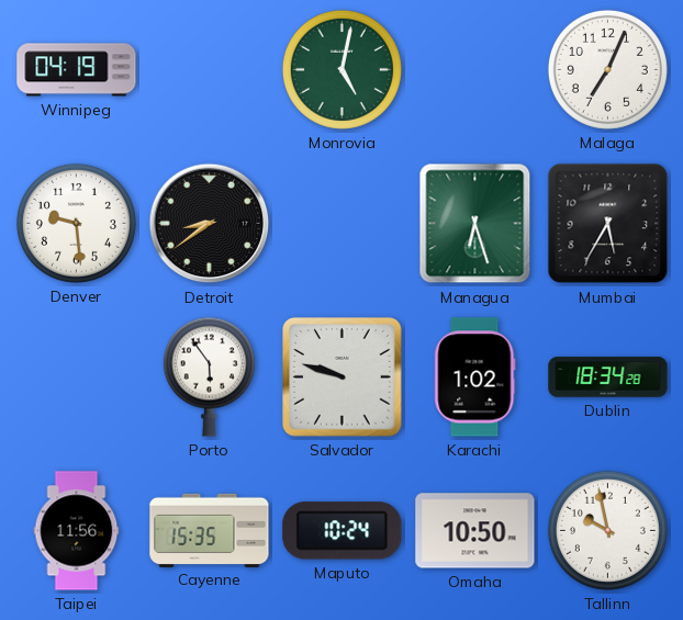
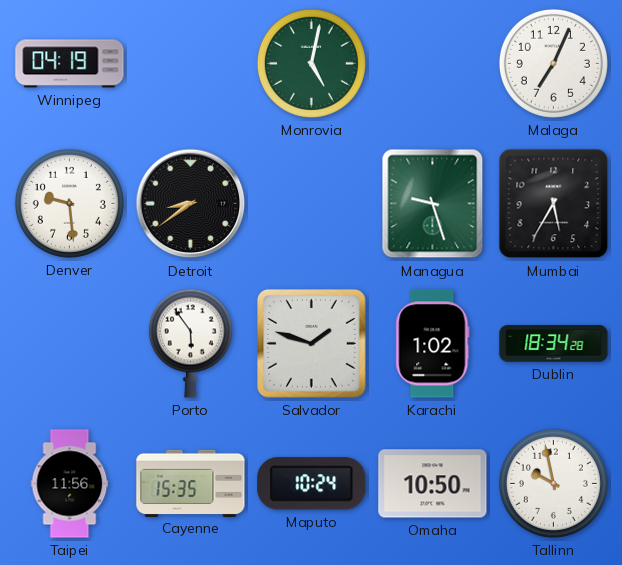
Managua: 6:27 -> 9:27
Salvador: 9:48 -> 1:48
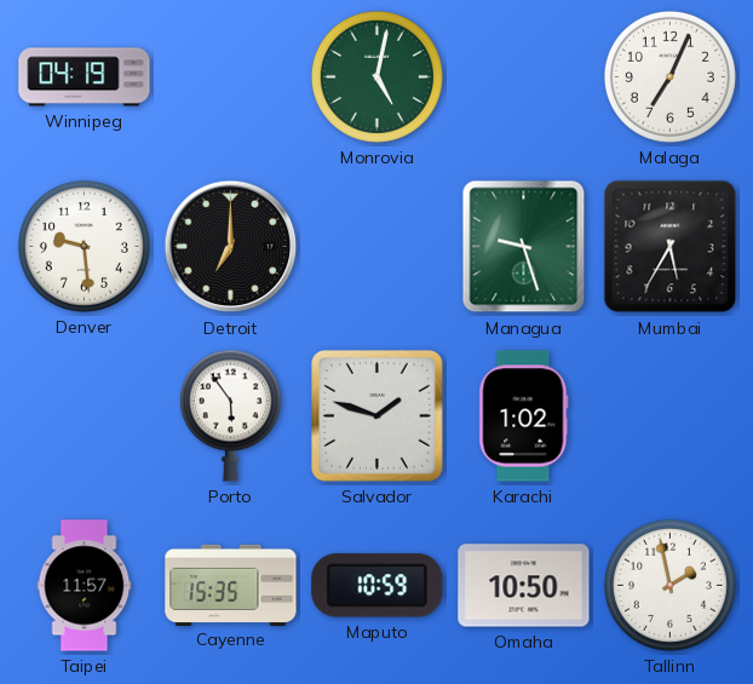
Detroit: 8:39 -> 7:00
Dublin: 18:34 -> none
Taipei: 11:56 -> 11:57
Maputo: 10:24 -> 10:59
Tallinn: 9:58 -> 1:58
